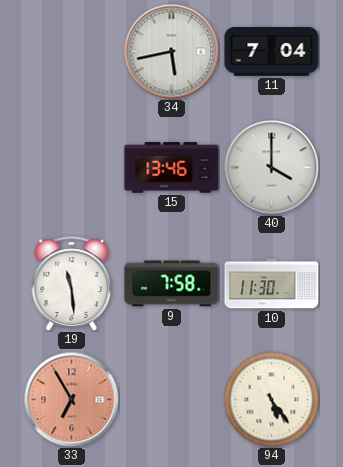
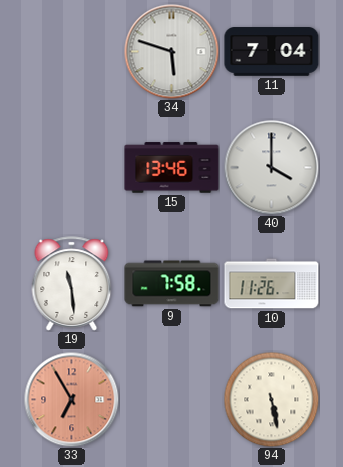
34: 5:43 -> 5:48
10: 11:30 -> 11:26
94: 5:24 -> 5:28
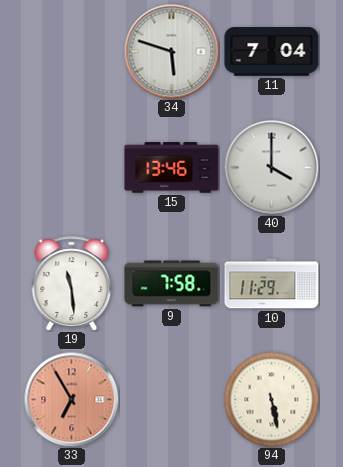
10: 11:26 -> 11:29
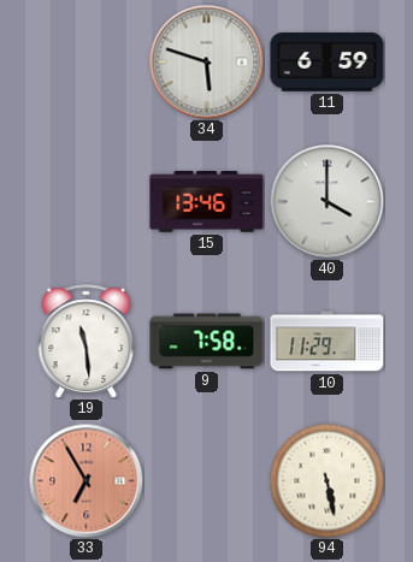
11: 7:04 -> 6:59
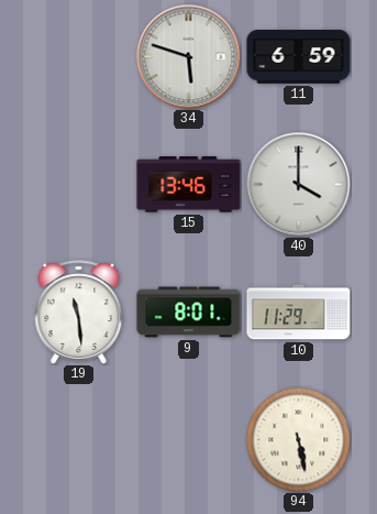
9: 7:58 -> 8:01
33: 6:55 -> none
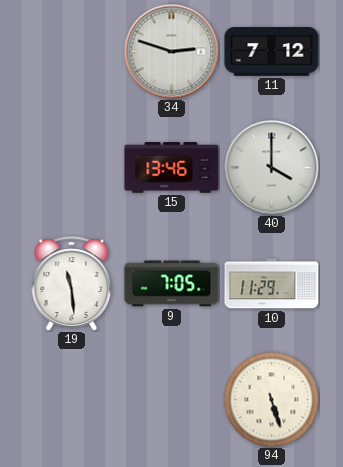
34: 5:48 -> 2:48
11: 6:59 -> 7:12
9: 8:01 -> 7:05
94: 5:28 -> 5:27
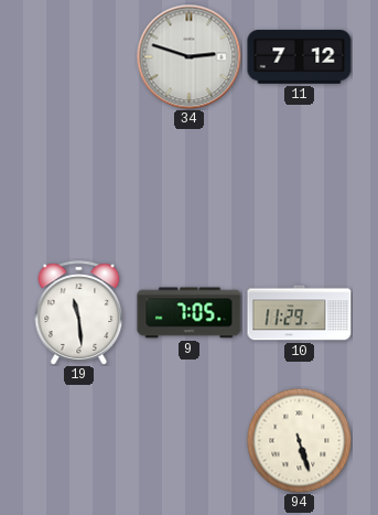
15: 13:46 -> none
40: 4:00 -> none
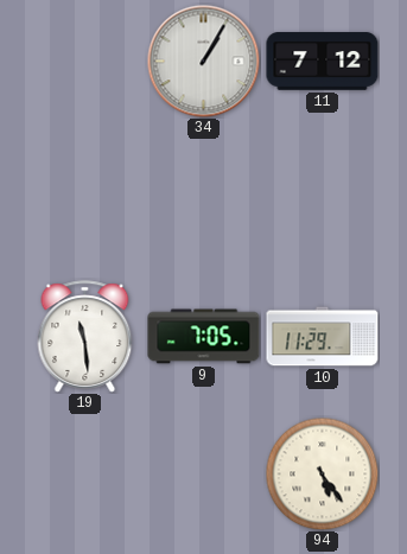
34: 2:48 -> 1:05
94: 5:27 -> 5:24
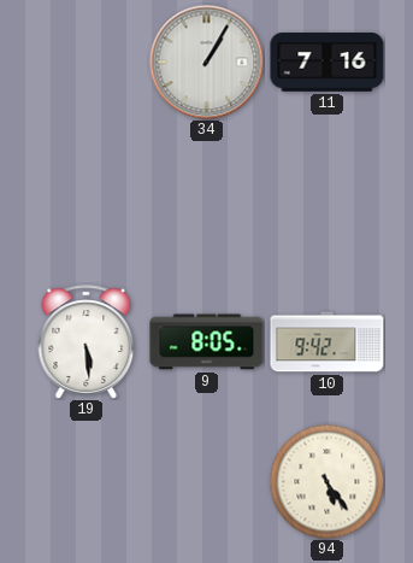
11: 7:12 -> 7:16
19: 11:29 -> 5:29
9: 7:05 -> 8:05
10: 11:29 -> 9:42
